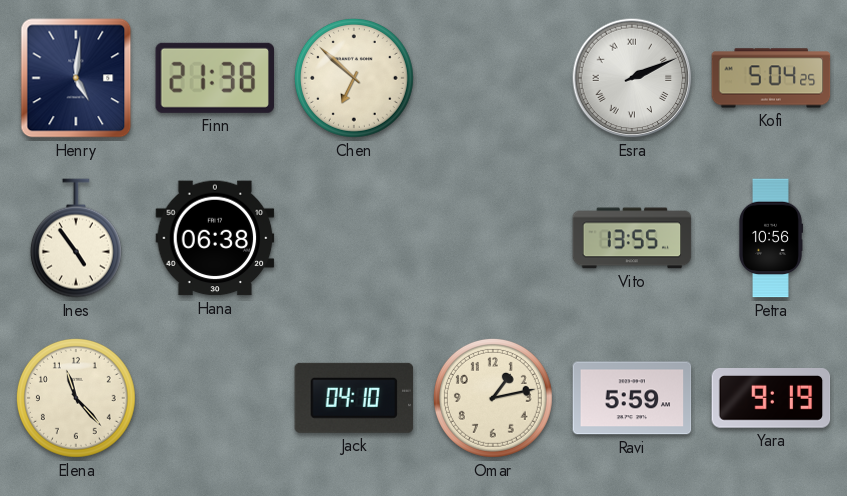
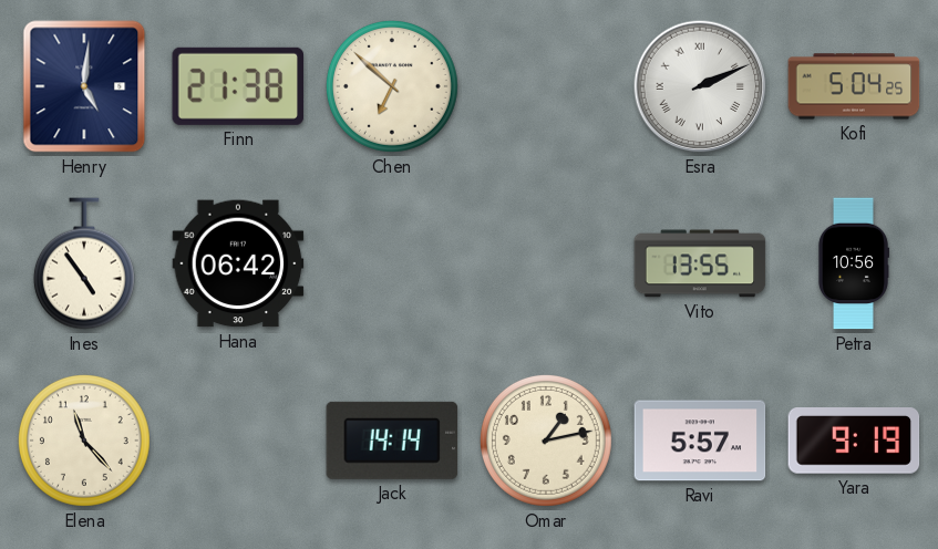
Hana: 06:38 -> 06:42
Jack: 04:10 -> 14:14
Ravi: 5:59 -> 5:57
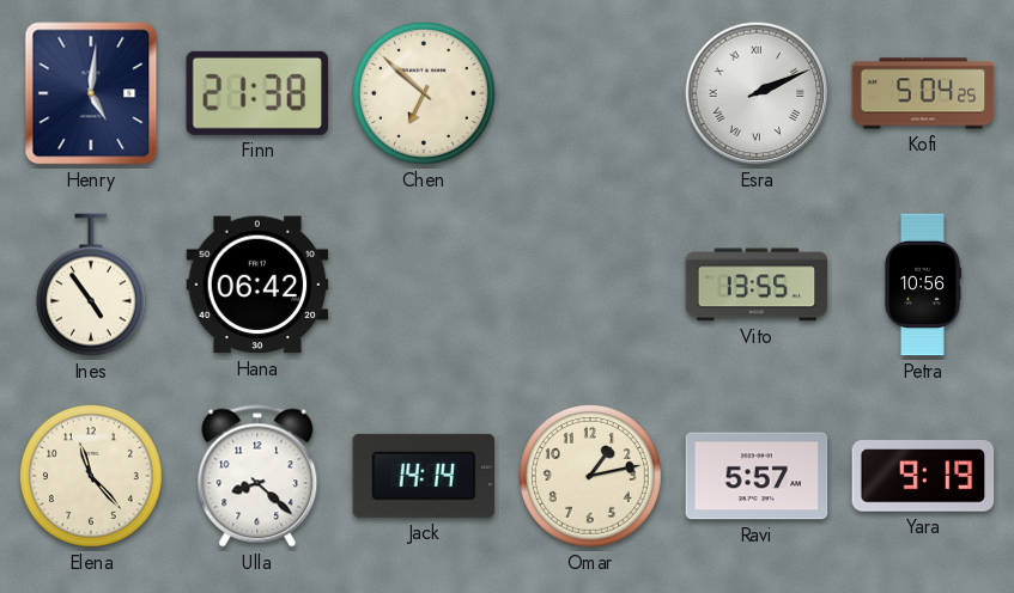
Ulla: none -> 8:22
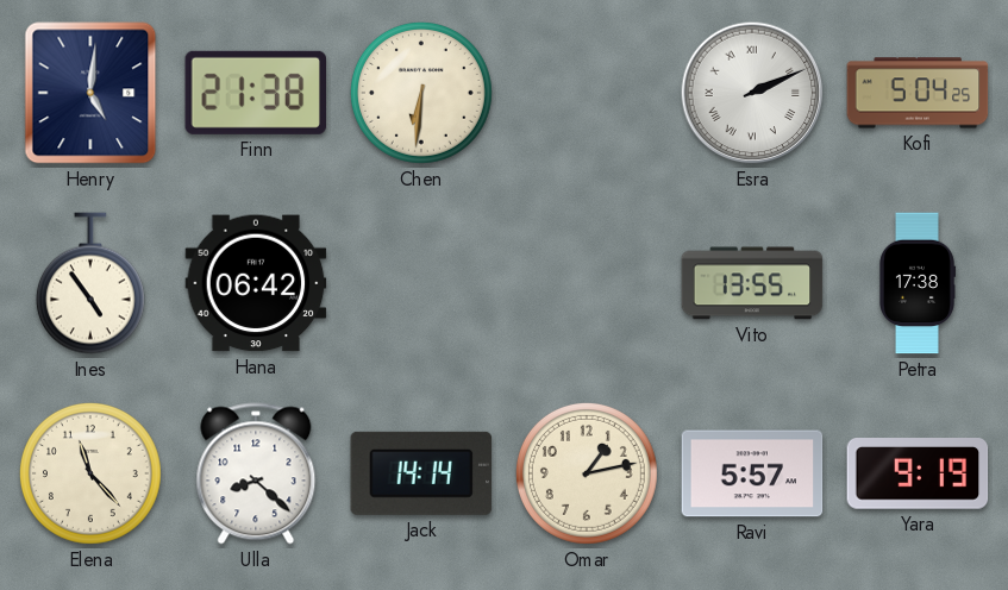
Chen: 6:52 -> 6:31
Petra: 10:56 -> 17:38
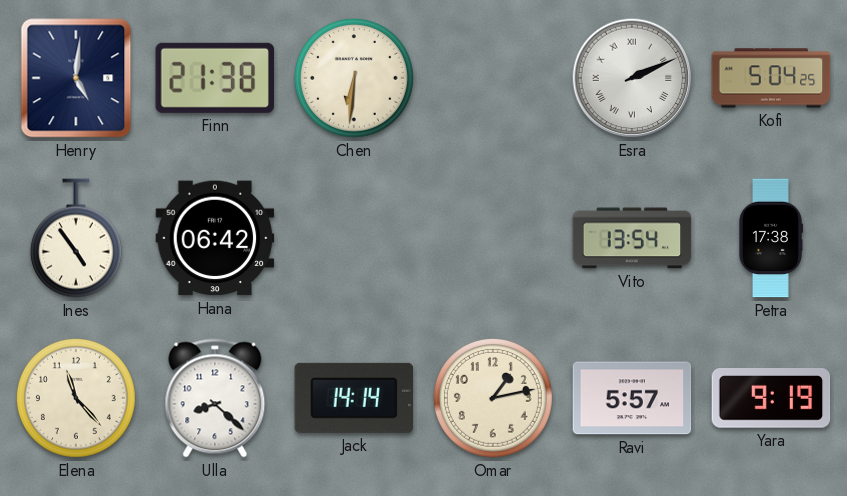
Vito: 13:55 -> 13:54
